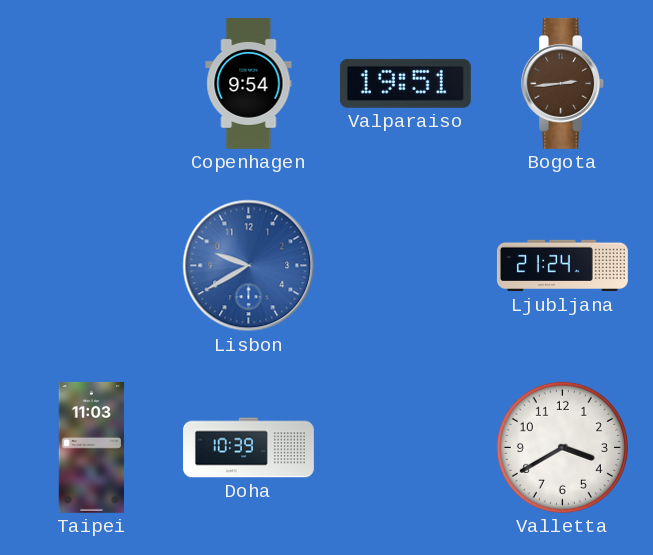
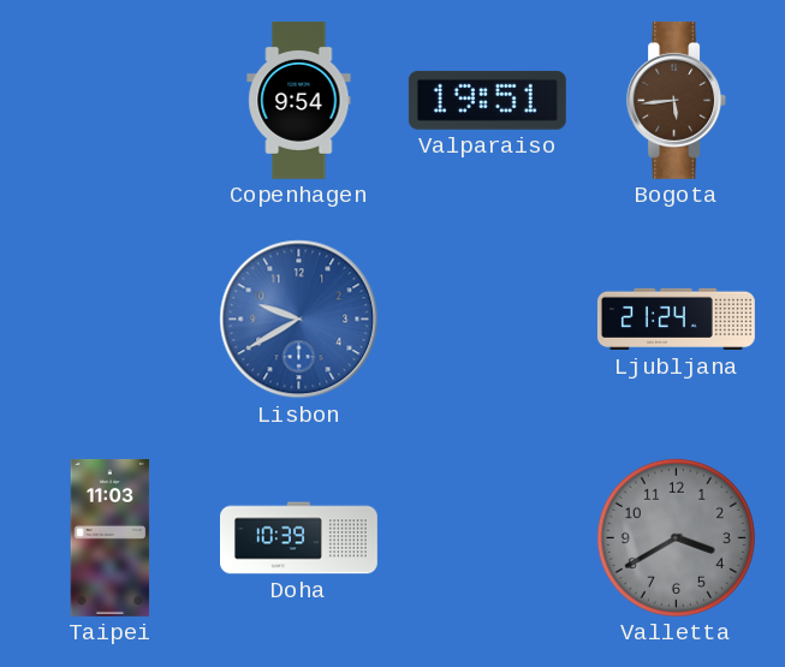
Bogota: 2:44 -> 5:44
Valletta dial: white -> grey
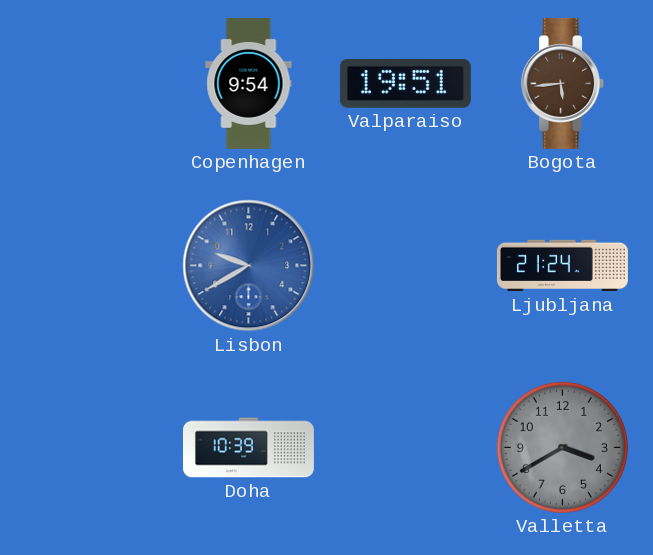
Taipei: 11:03 -> none
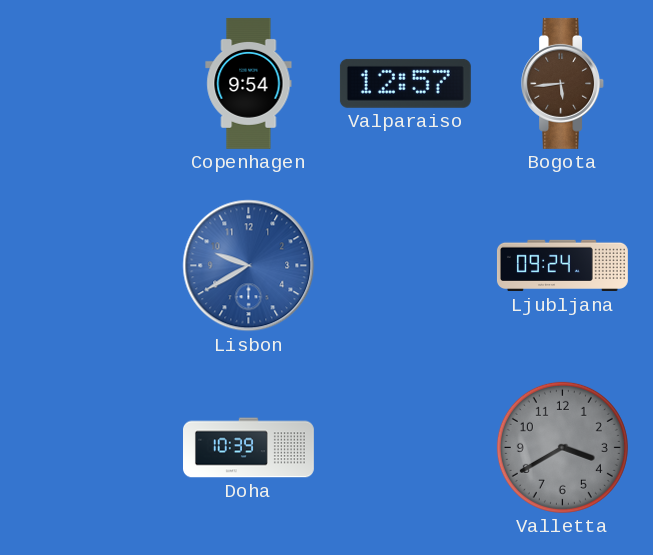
Valparaiso: 19:51 -> 12:57
Ljubljana: 21:24 -> 09:24
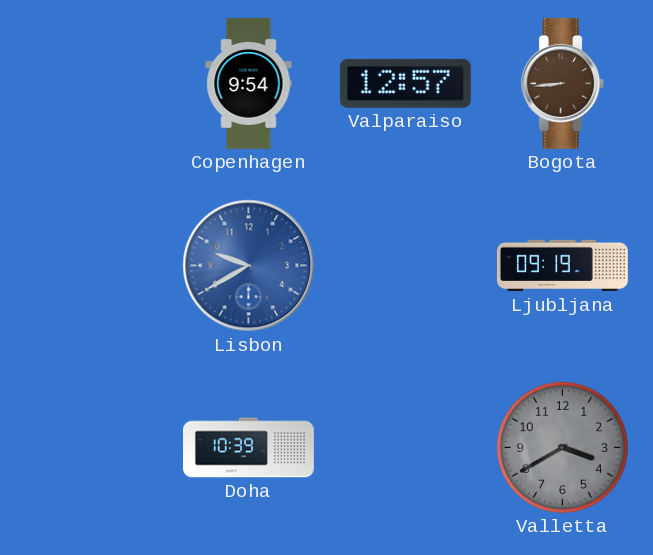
Bogota: 5:44 -> 8:44
Ljubljana: 09:24 -> 09:19
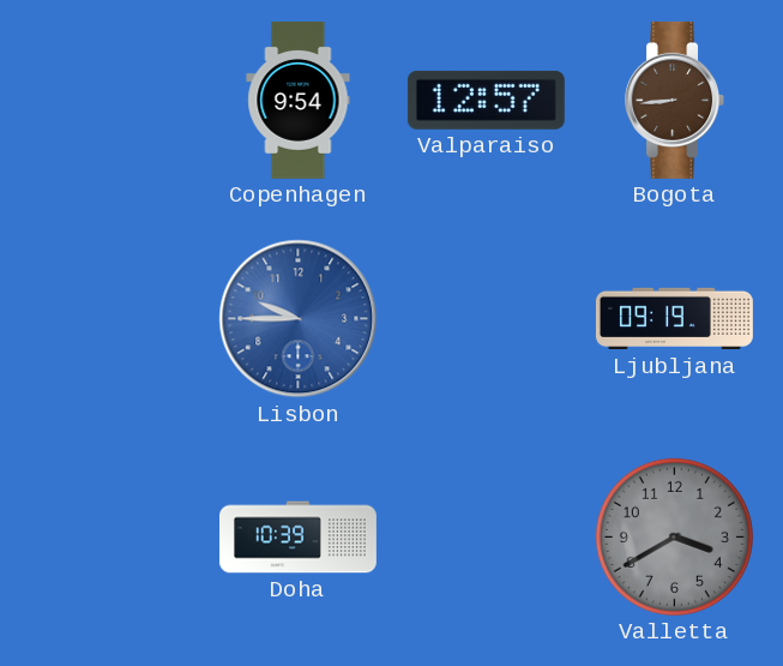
Lisbon: 9:40 -> 9:45
